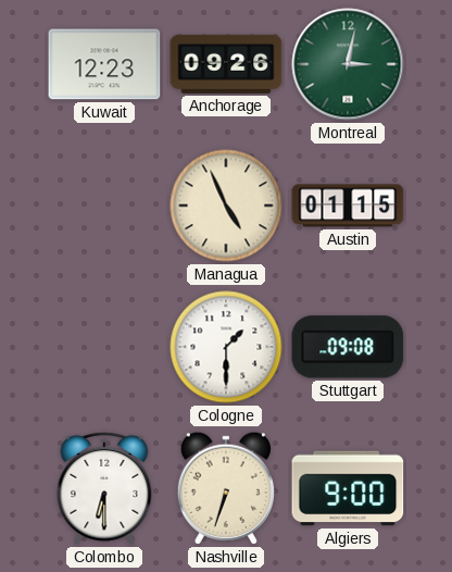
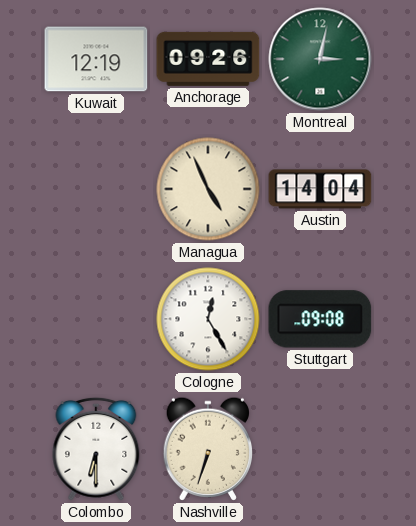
Kuwait: 12:23 -> 12:19
Austin: 01:15 -> 14:04
Cologne: 1:30 -> 12:25
Algiers: 9:00 -> none
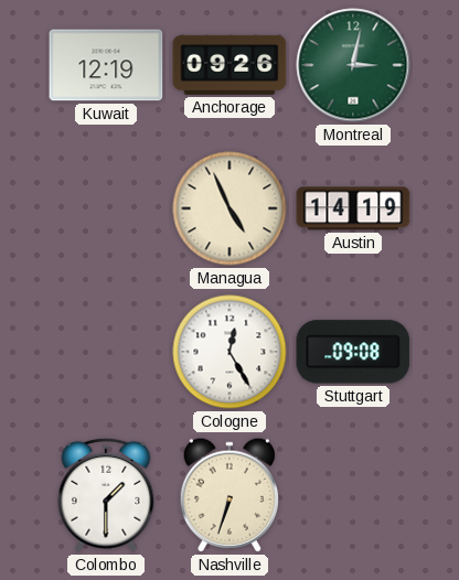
Austin: 14:04 -> 14:19
Colombo: 6:30 -> 1:30
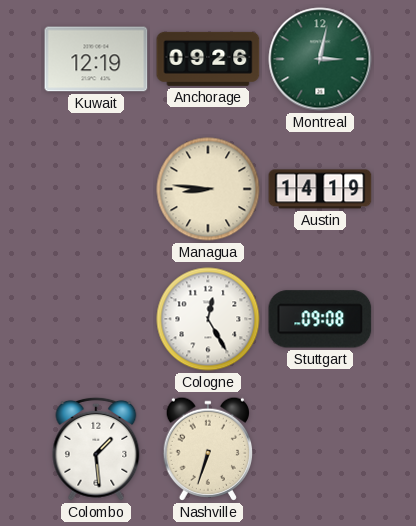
Managua: 4:56 -> 8:46
Colombo: 1:30 -> 1:29
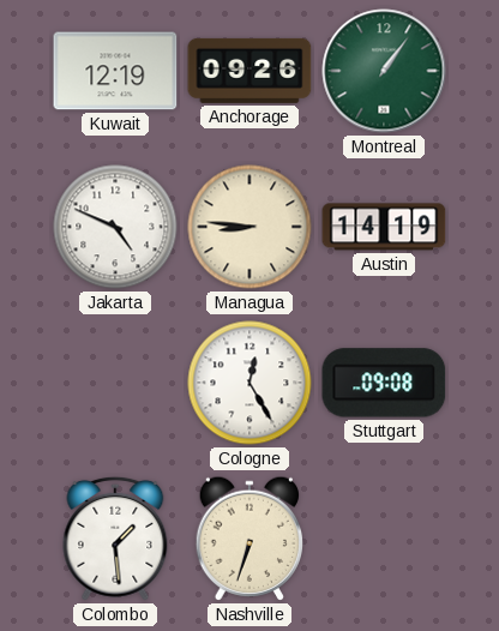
Montreal: 3:02 -> 1:06
Jakarta: none -> 4:49
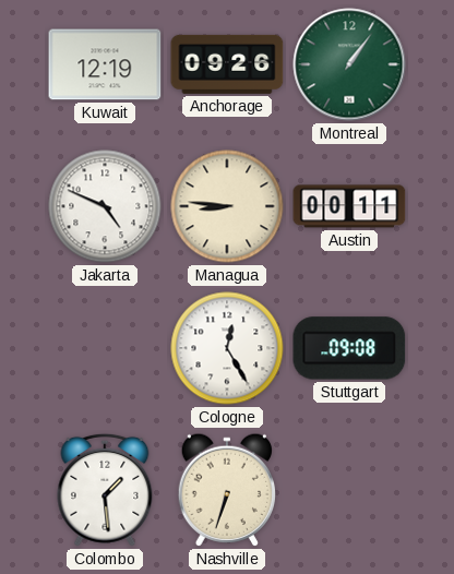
Austin: 14:19 -> 00:11
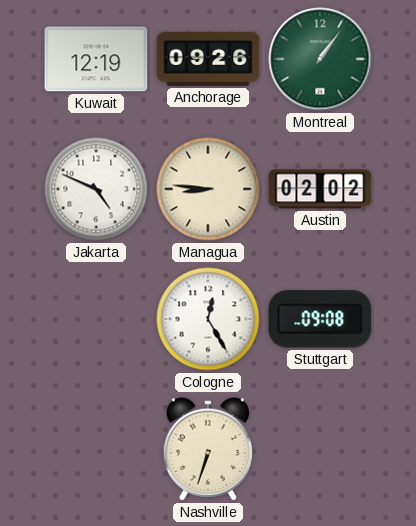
Austin: 00:11 -> 02:02
Colombo: 1:29 -> none
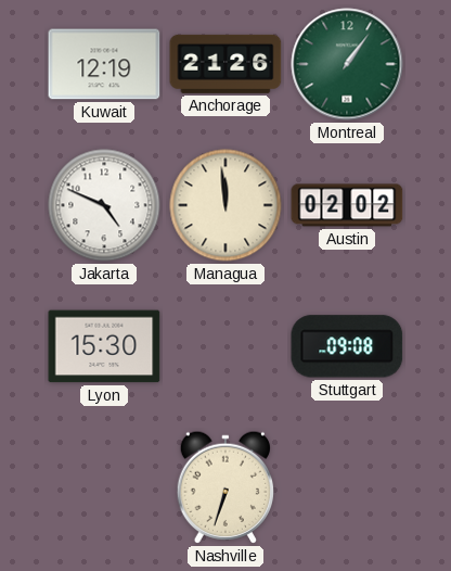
Anchorage: 09:26 -> 21:26
Managua: 8:46 -> 11:59
Lyon: none -> 15:30
Cologne: 12:25 -> none
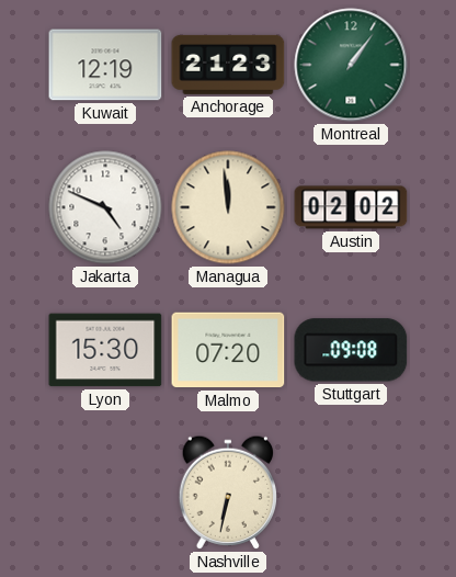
Anchorage: 21:26 -> 21:23
Malmo: none -> 07:20
Nashville: 6:33 -> 6:32
